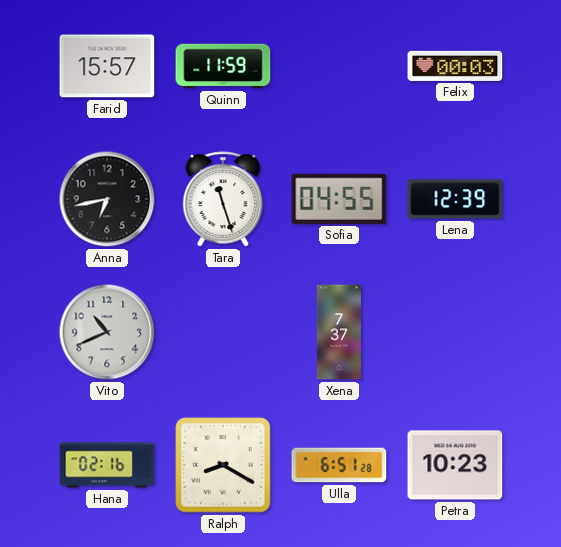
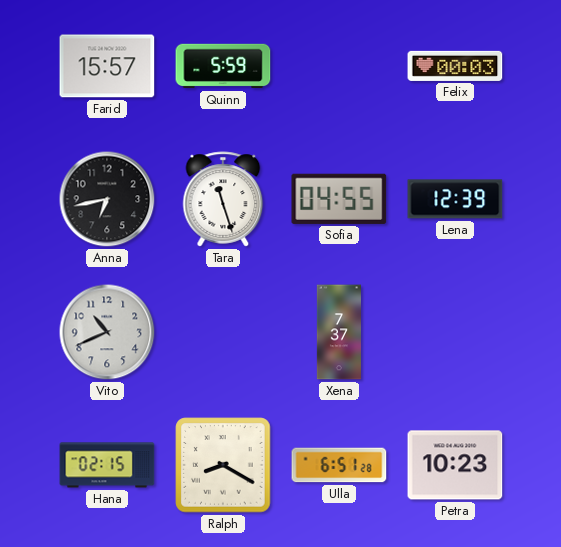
Quinn: 11:59 -> 5:59
Hana: 02:16 -> 02:15
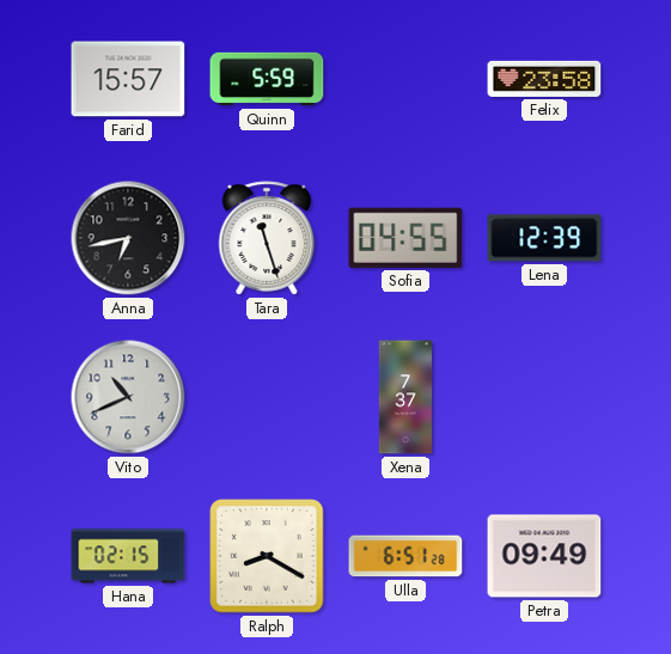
Felix: 00:03 -> 23:58
Petra: 10:23 -> 09:49
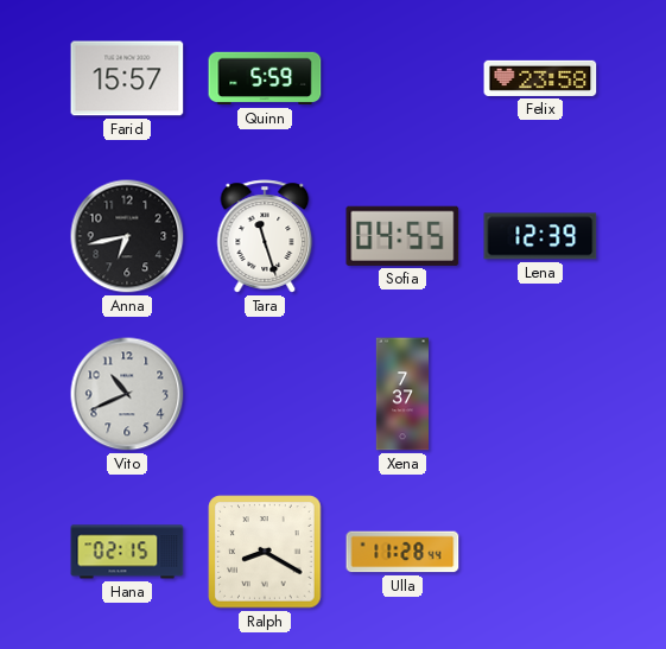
Ulla: 6:51 -> 11:28
Petra: 09:49 -> none
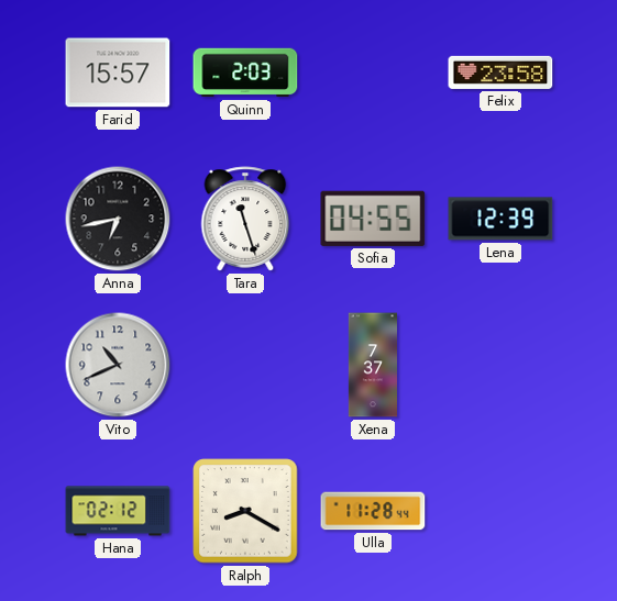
Quinn: 5:59 -> 2:03
Hana: 02:15 -> 02:12
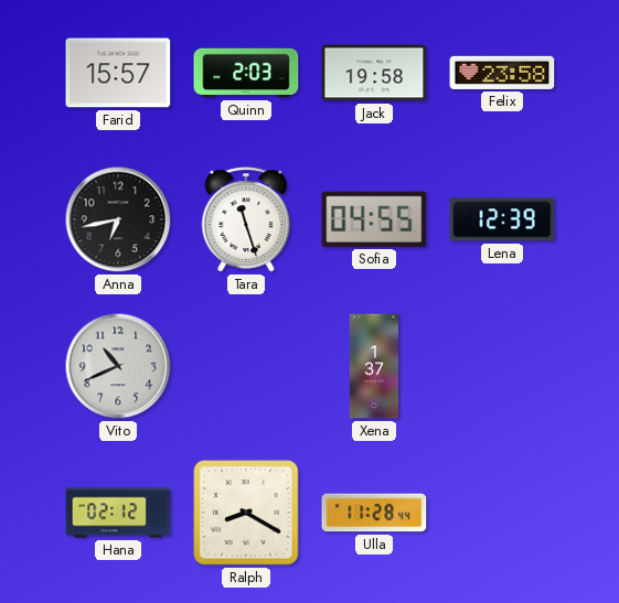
Jack: none -> 19:58
Xena: 7:37 -> 1:37
